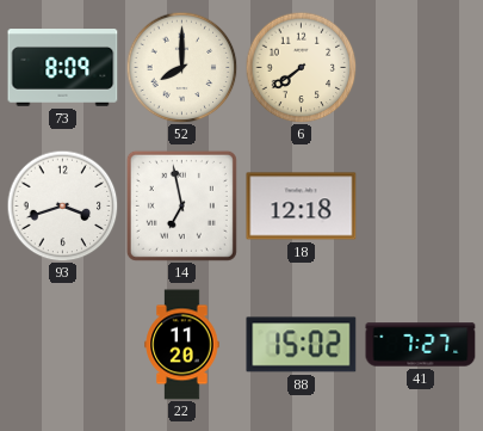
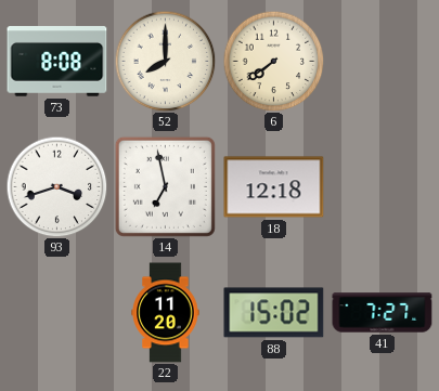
73: 8:09 -> 8:08
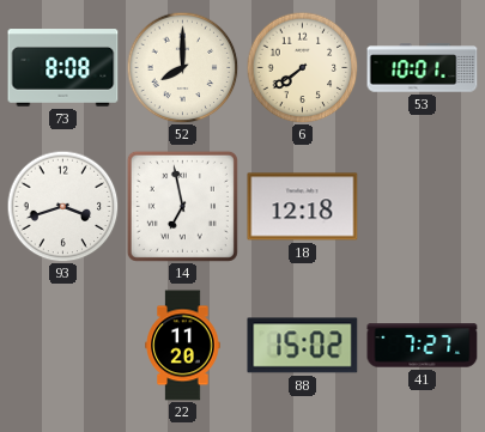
53: none -> 10:01
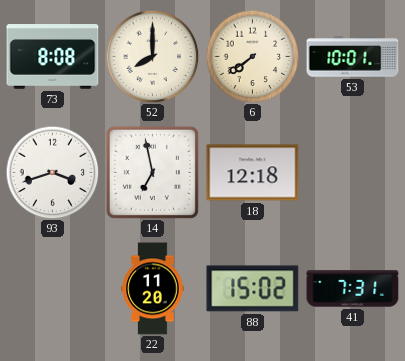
41: 7:27 -> 7:31
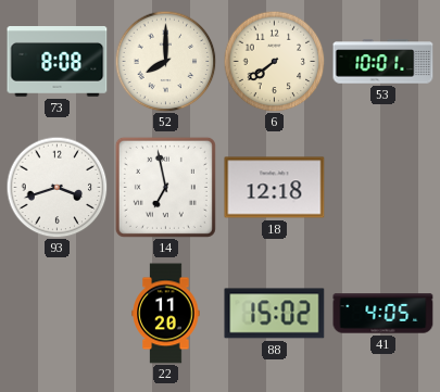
41: 7:31 -> 4:05
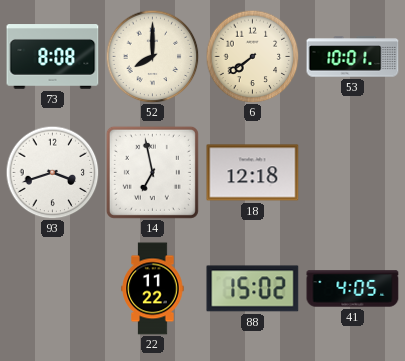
22: 11:20 -> 11:22
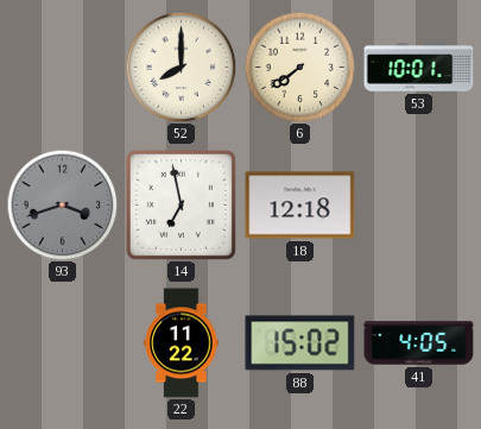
73: 8:08 -> none
93 dial: white -> grey
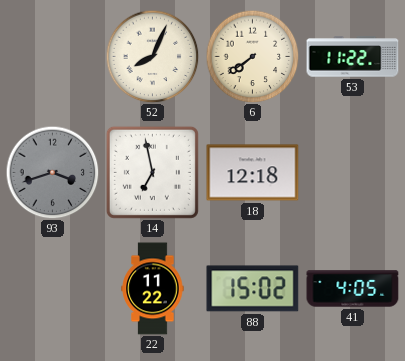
52: 8:00 -> 8:04
53: 10:01 -> 11:22
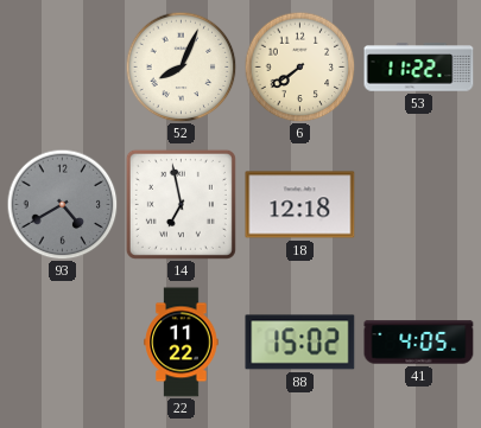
93: 3:42 -> 4:40
